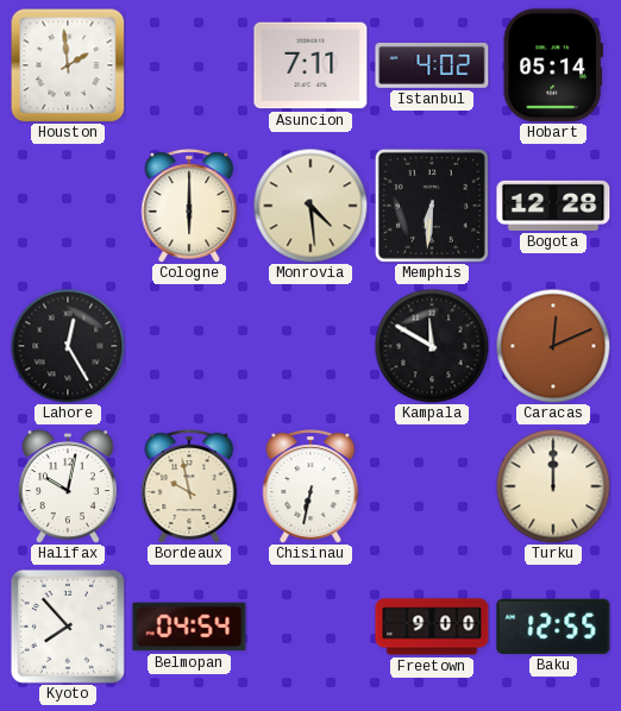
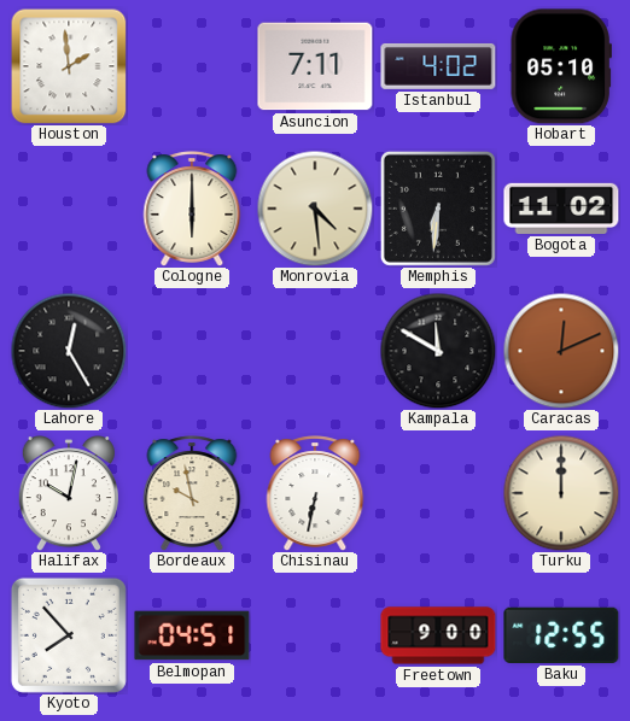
Hobart: 05:14 -> 05:10
Bogota: 12:28 -> 11:02
Belmopan: 04:54 -> 04:51
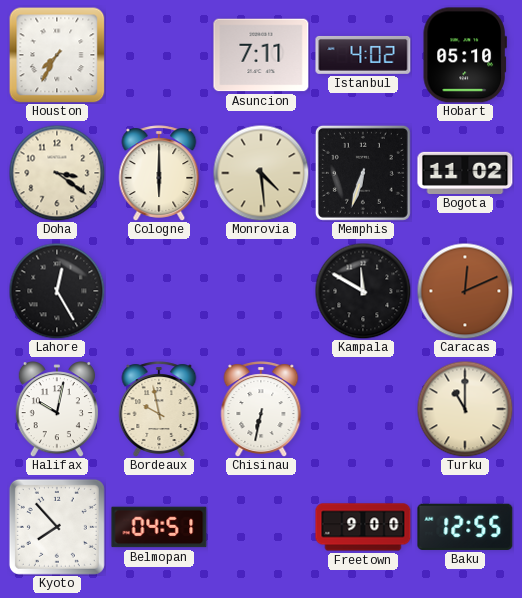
Houston: 1:59 -> 7:35
Doha: none -> 3:21
Memphis: 6:31 -> 6:33
Turku: 12:00 -> 11:00
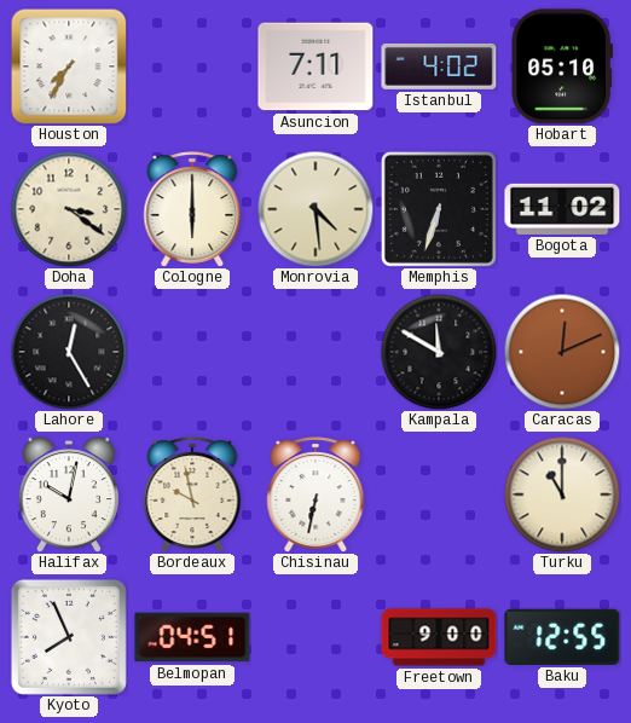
Kyoto: 7:53 -> 7:56
